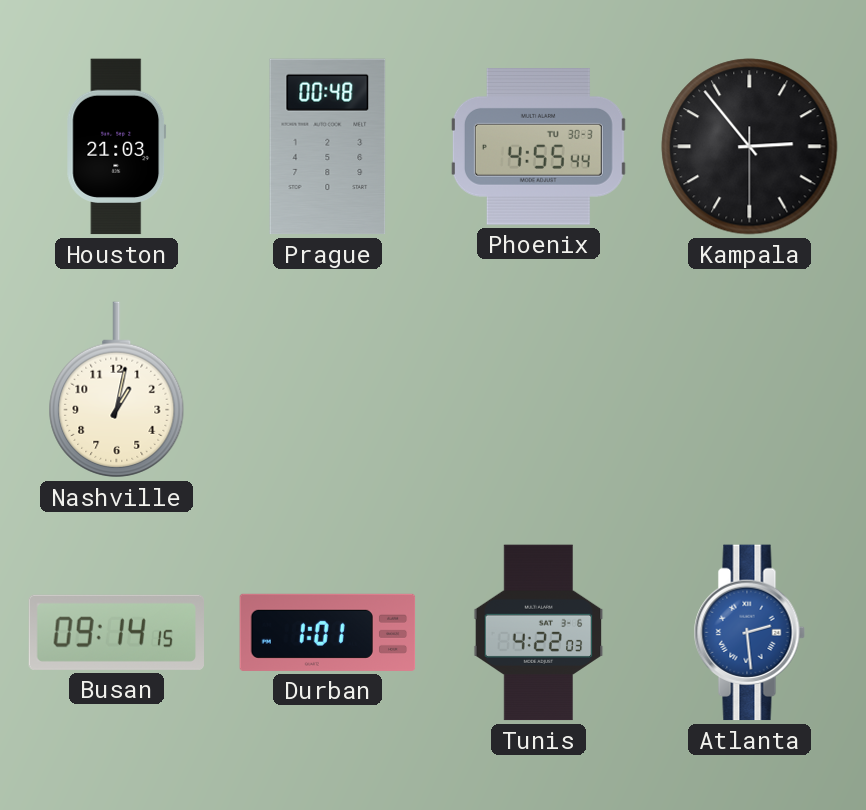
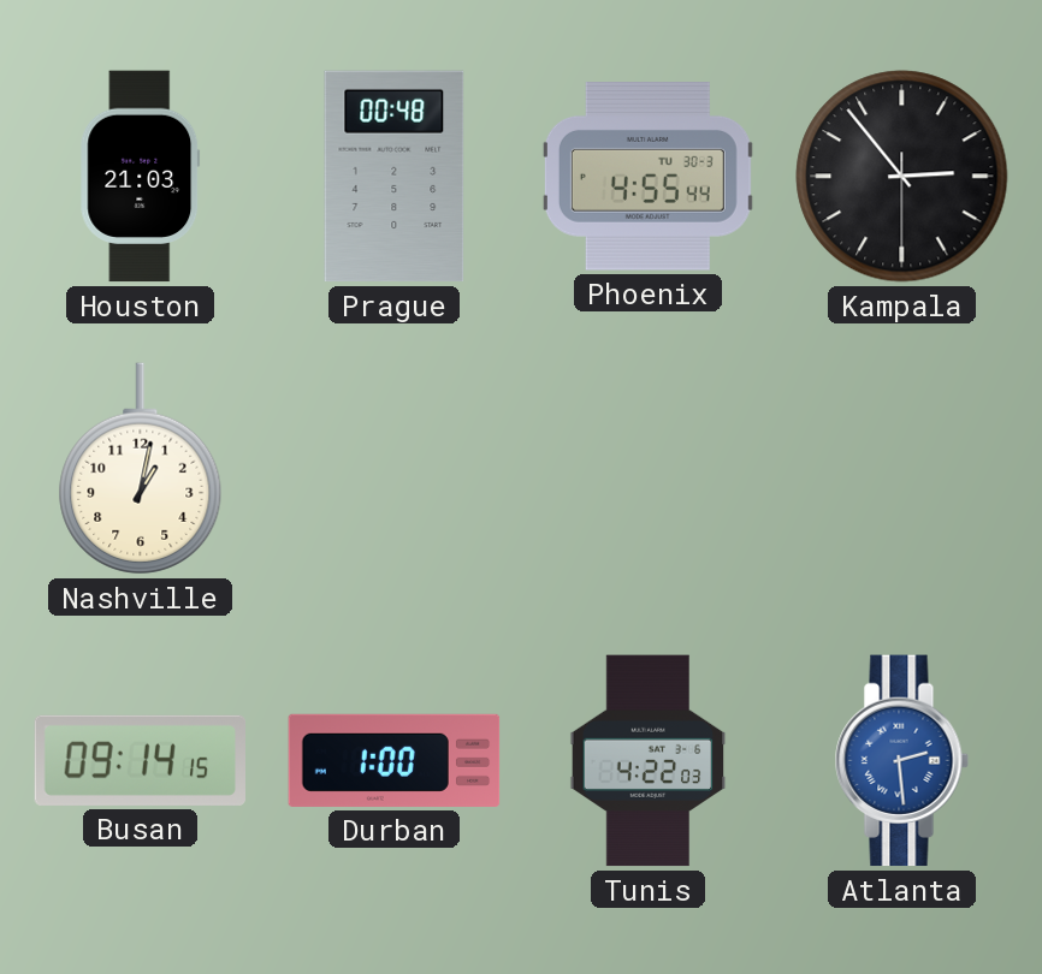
Durban: 1:01 -> 1:00
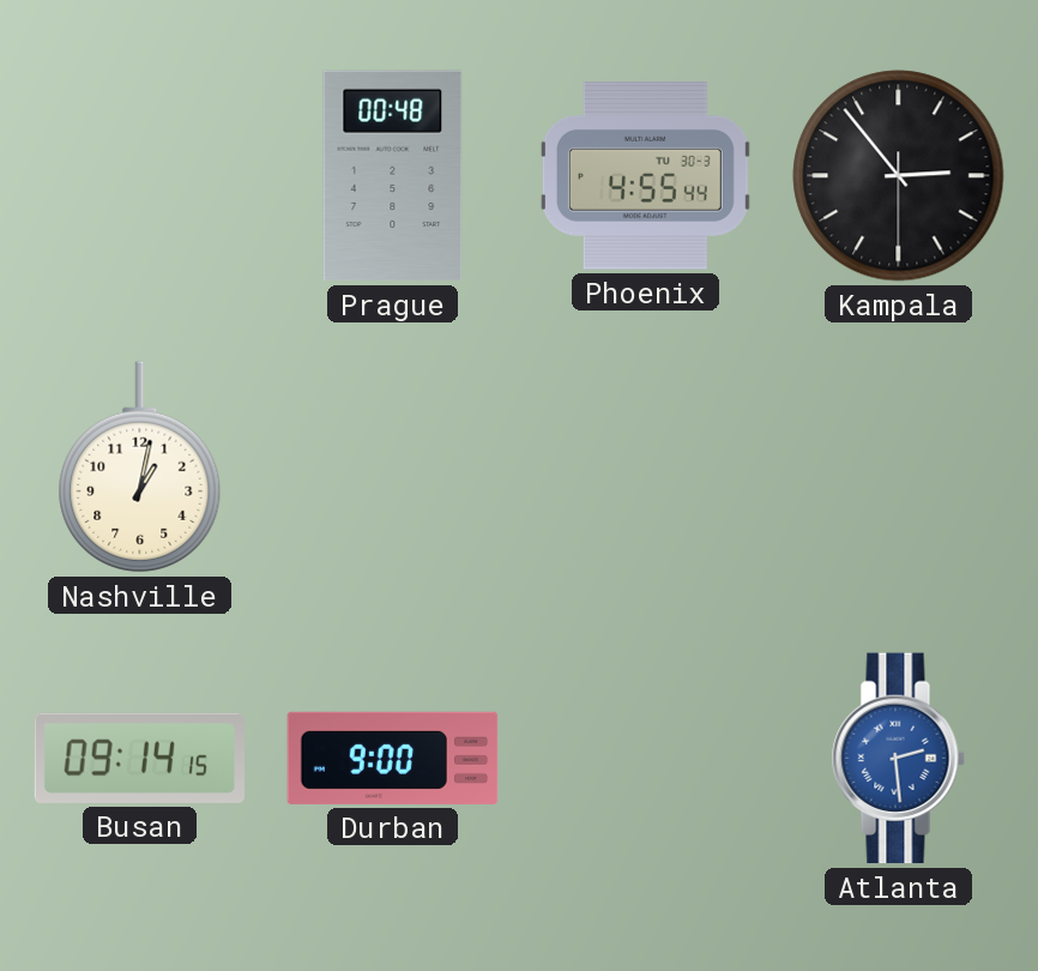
Houston: 21:03 -> none
Durban: 1:00 -> 9:00
Tunis: 4:22 -> none
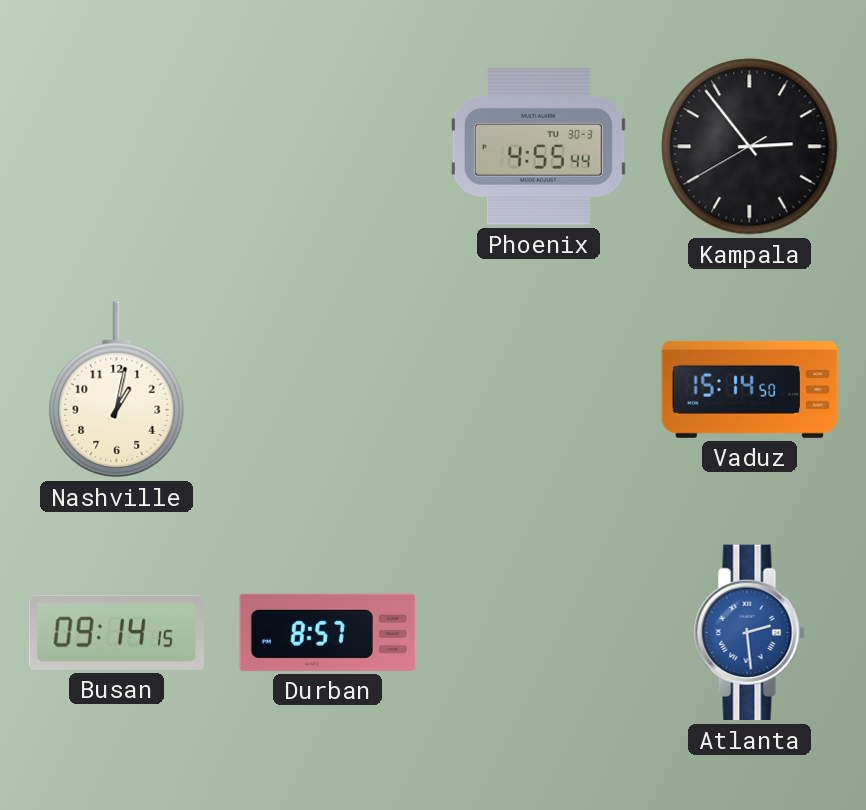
Prague: 00:48 -> none
Kampala: 2:53:30 -> 2:53:40
Vaduz: none -> 15:14
Durban: 9:00 -> 8:57
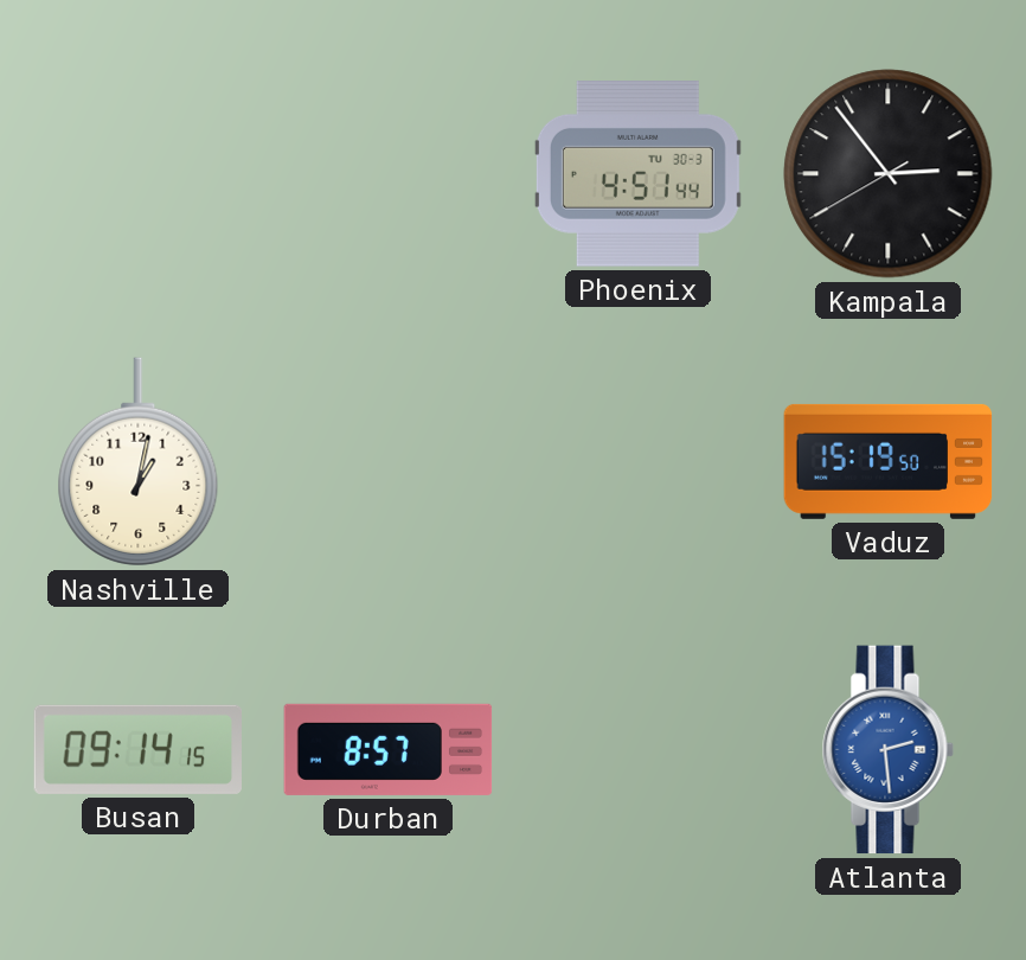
Phoenix: 4:55 -> 4:51
Vaduz: 15:14 -> 15:19
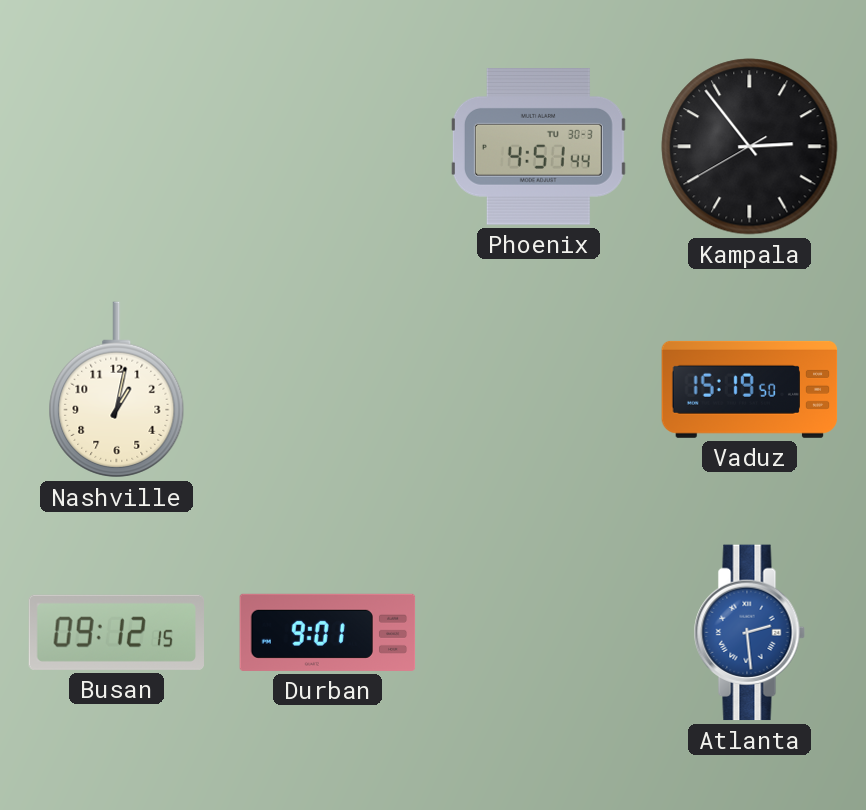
Busan: 09:14 -> 09:12
Durban: 8:57 -> 9:01
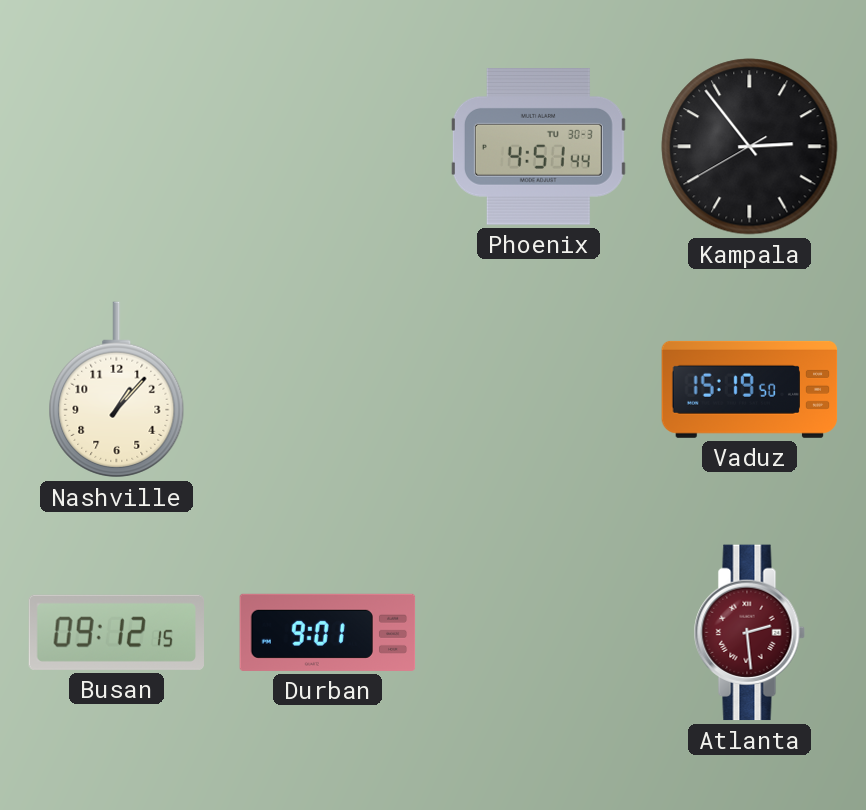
Nashville: 1:02 -> 1:07
Atlanta dial: blue -> burgundy
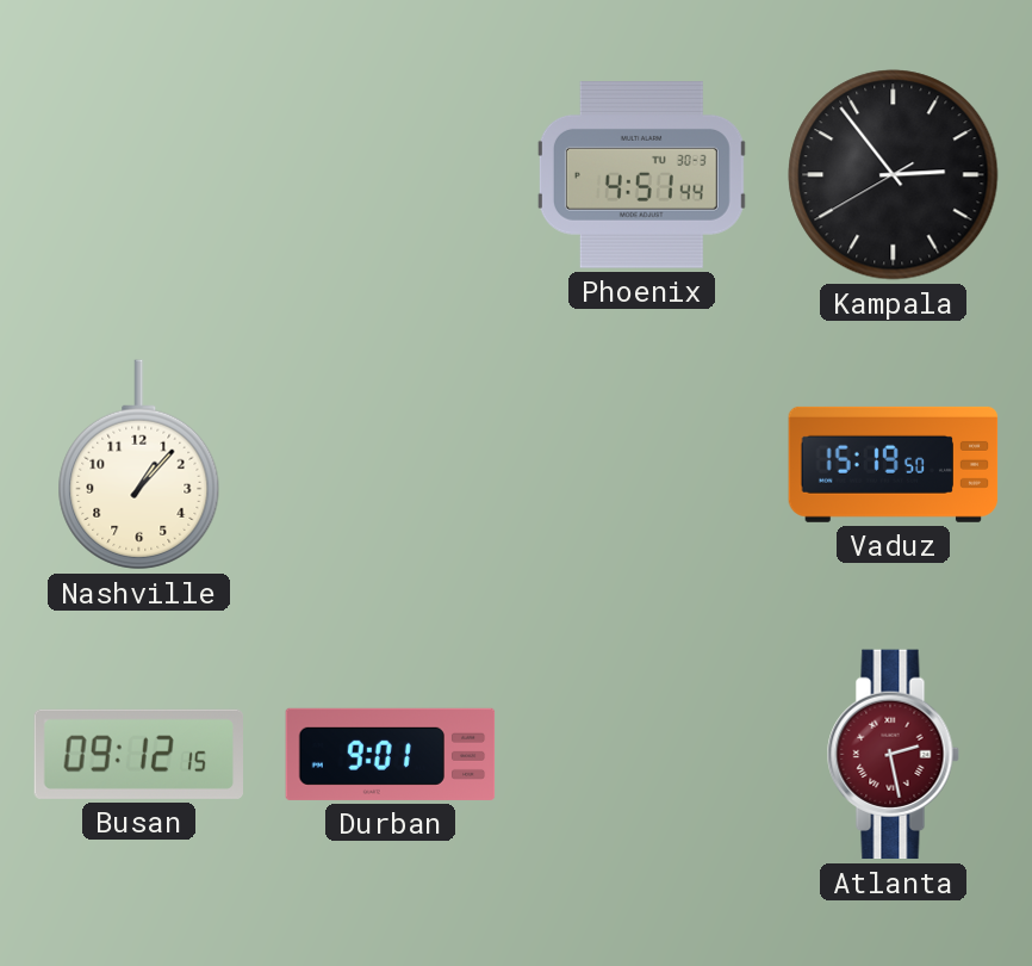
Atlanta: 2:29 -> 2:28
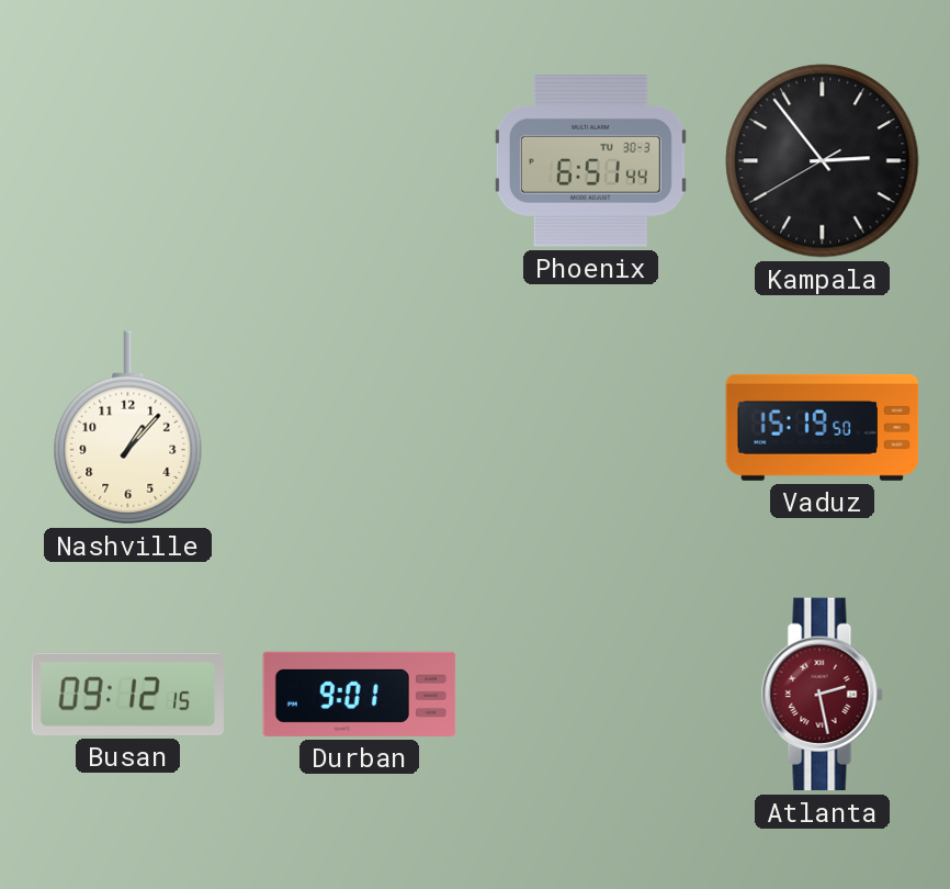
Phoenix: 4:51 -> 6:51
